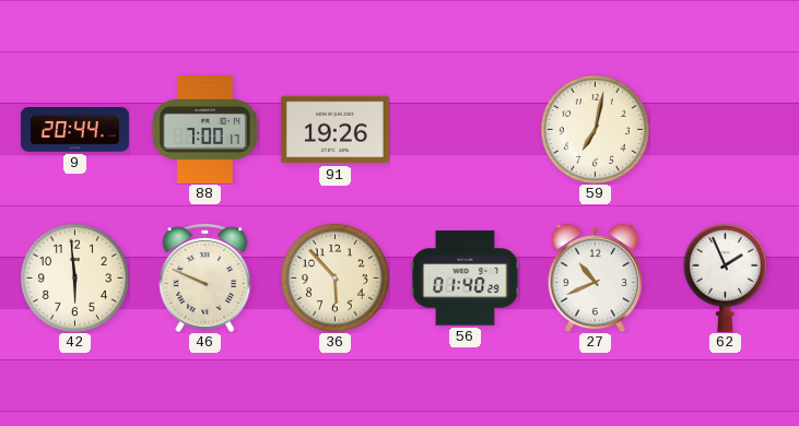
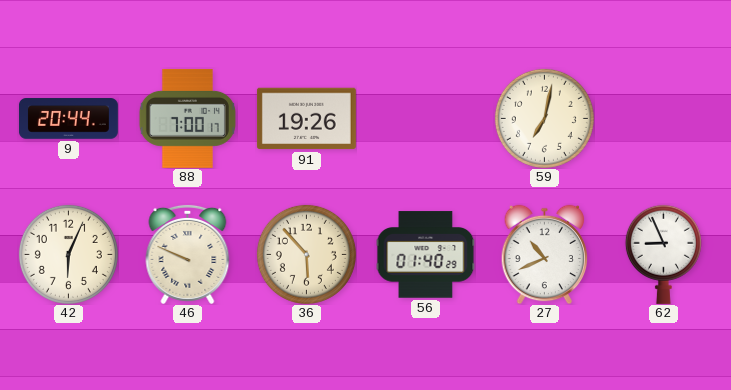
42: 5:59 -> 6:04
62: 1:56 -> 8:56
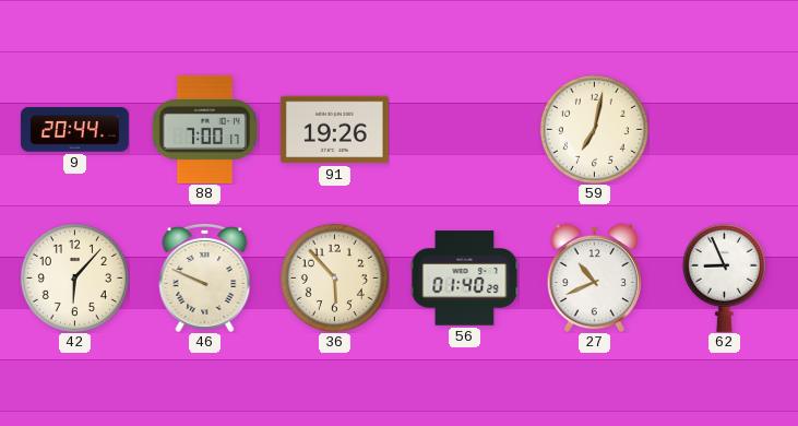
42: 6:04 -> 6:07
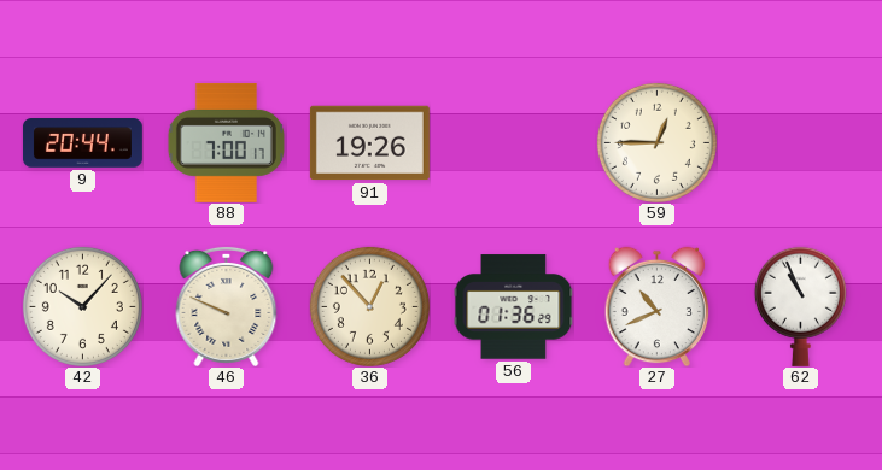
59: 7:02 -> 12:45
42: 6:07 -> 10:07
36: 5:53 -> 12:53
56: 01:40 -> 01:36
62: 8:56 -> 10:56
